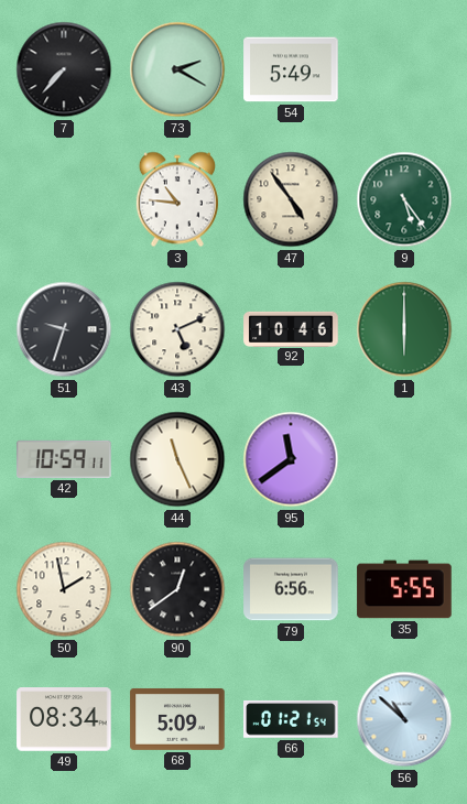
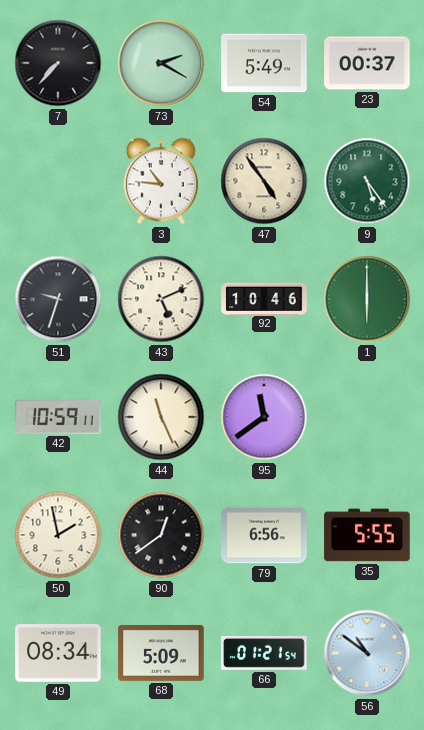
23: none -> 00:37
56: 10:52 -> 10:51
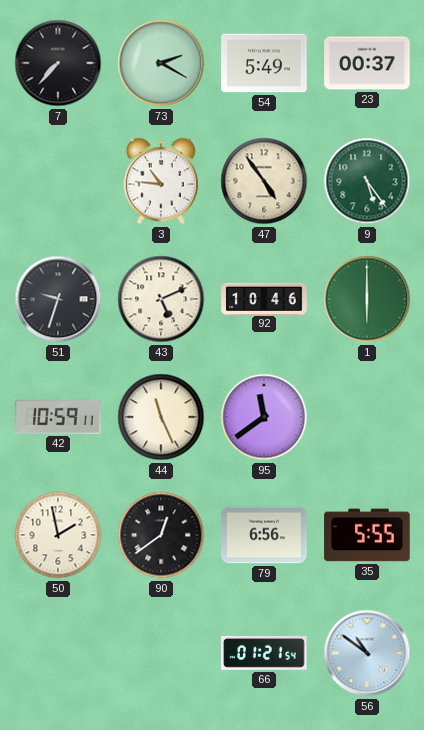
49: 08:34 -> none
68: 5:09 -> none
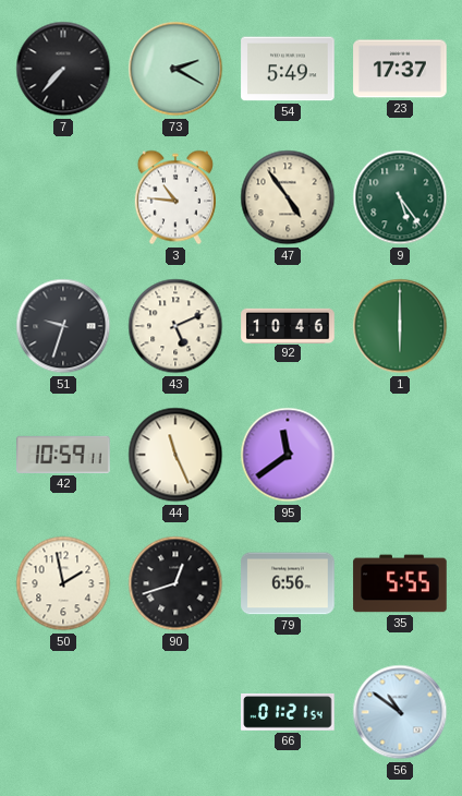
23: 00:37 -> 17:37
90: 12:39 -> 12:42
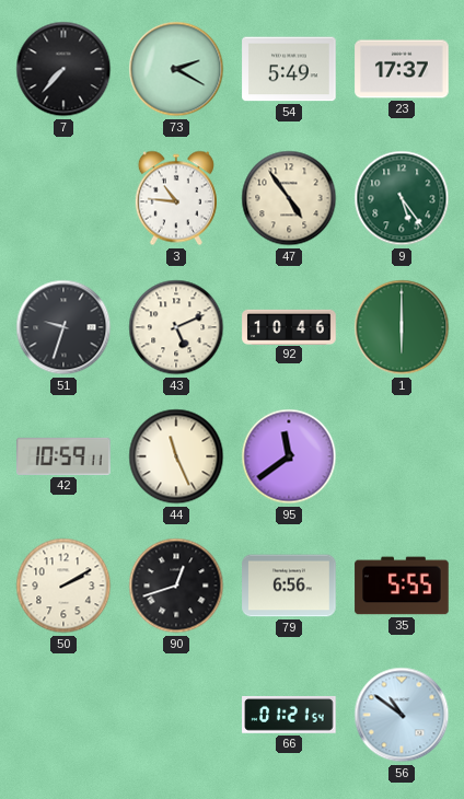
50: 1:58 -> 2:10
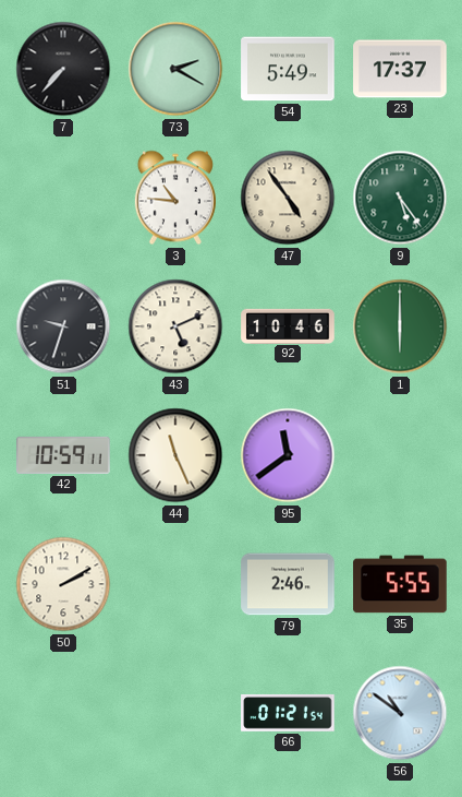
90: 12:42 -> none
79: 6:56 -> 2:46
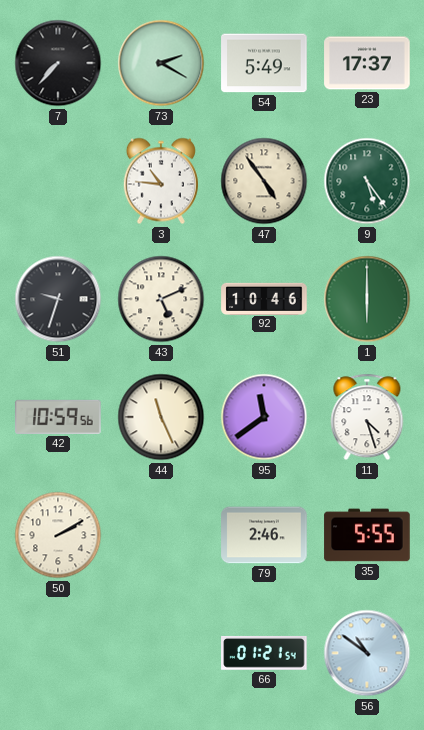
42: 10:59:11 -> 10:59:56
11: none -> 4:27
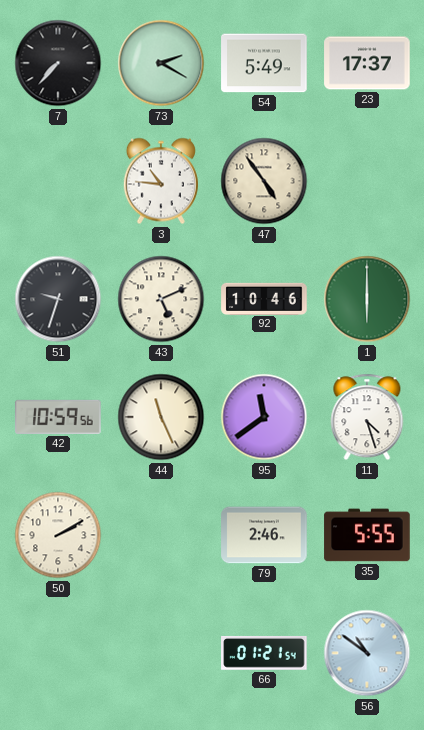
9: 5:24 -> none
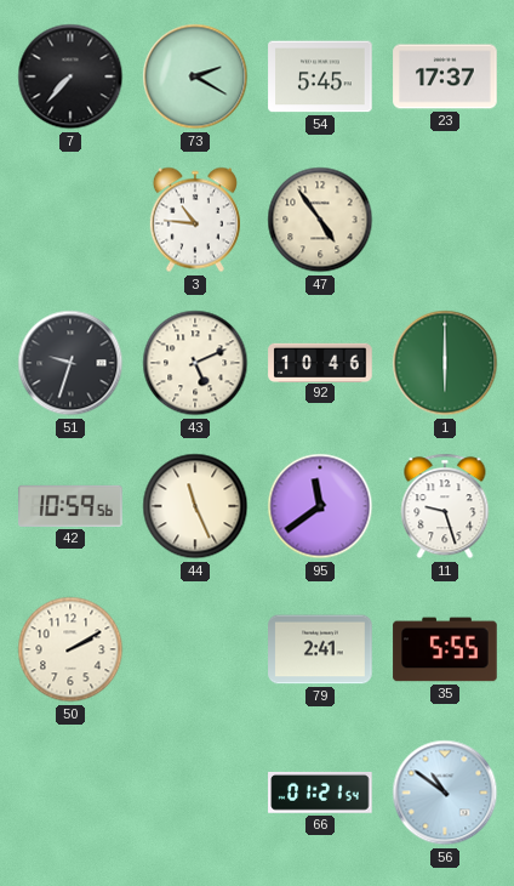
54: 5:49 -> 5:45
11: 4:27 -> 9:27
79: 2:46 -> 2:41
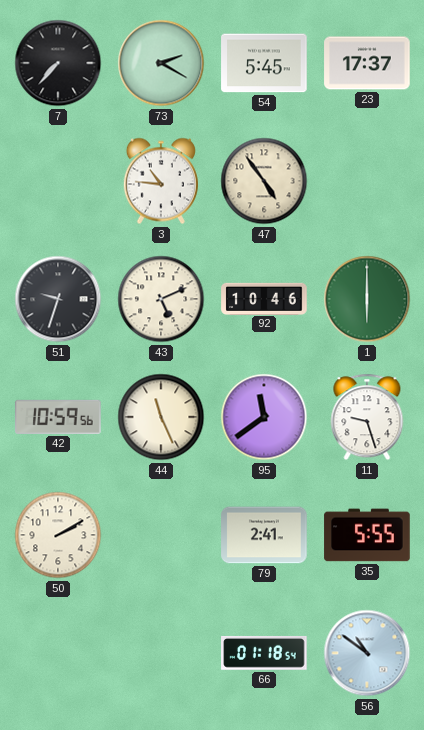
66: 01:21 -> 01:18
